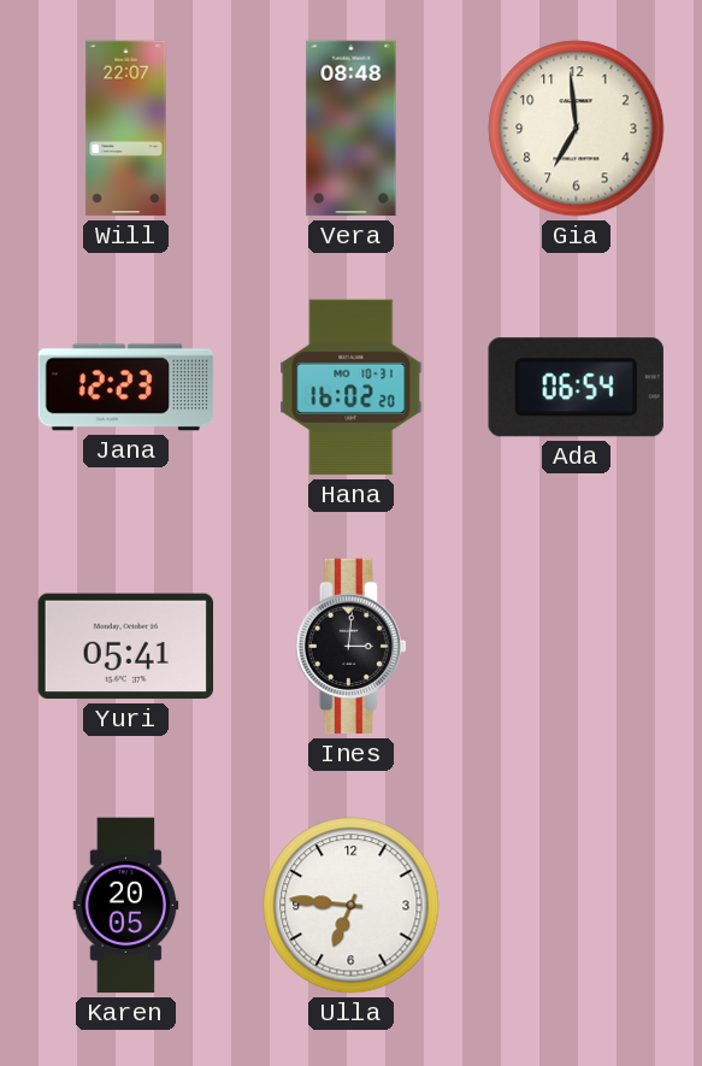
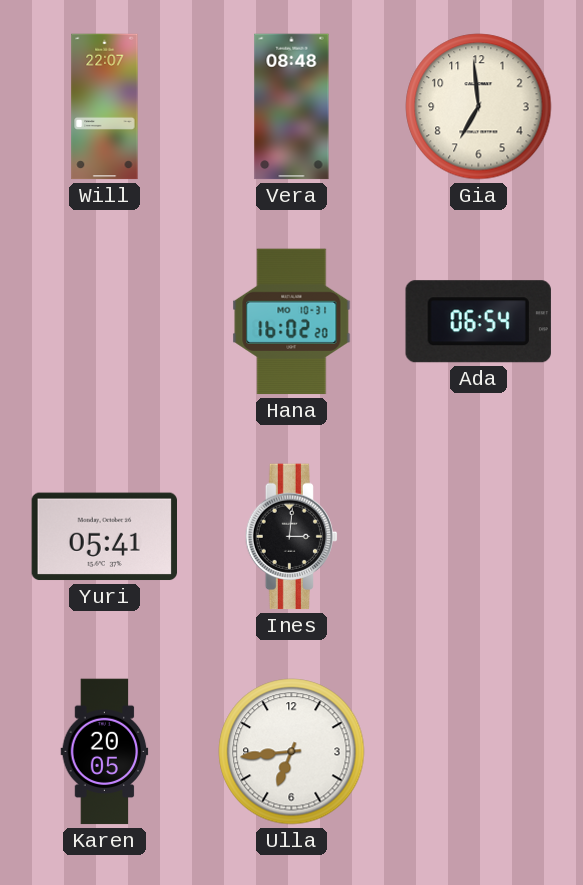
Jana: 12:23 -> none
Ulla: 6:46 -> 6:44
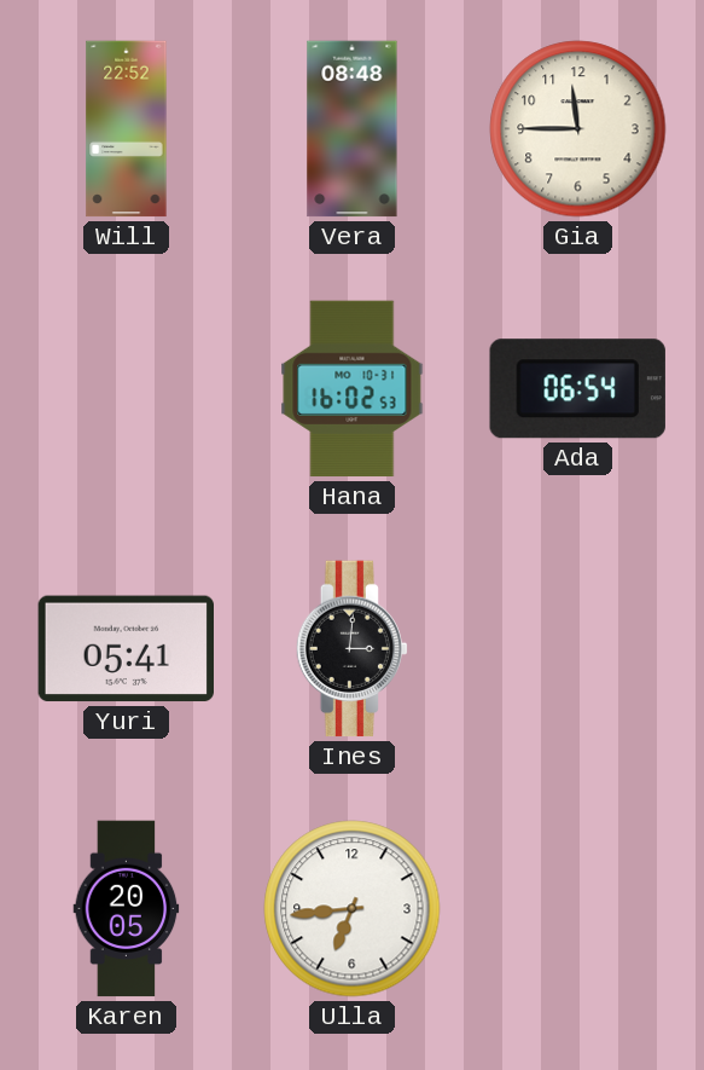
Will: 22:07 -> 22:52
Gia: 6:59 -> 11:45
Hana: 16:02:20 -> 16:02:53
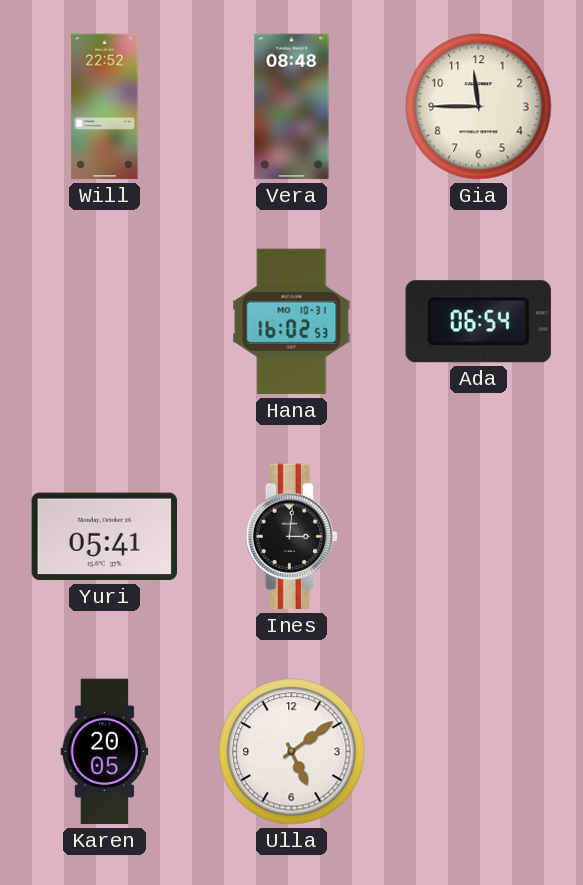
Ulla: 6:44 -> 5:09
